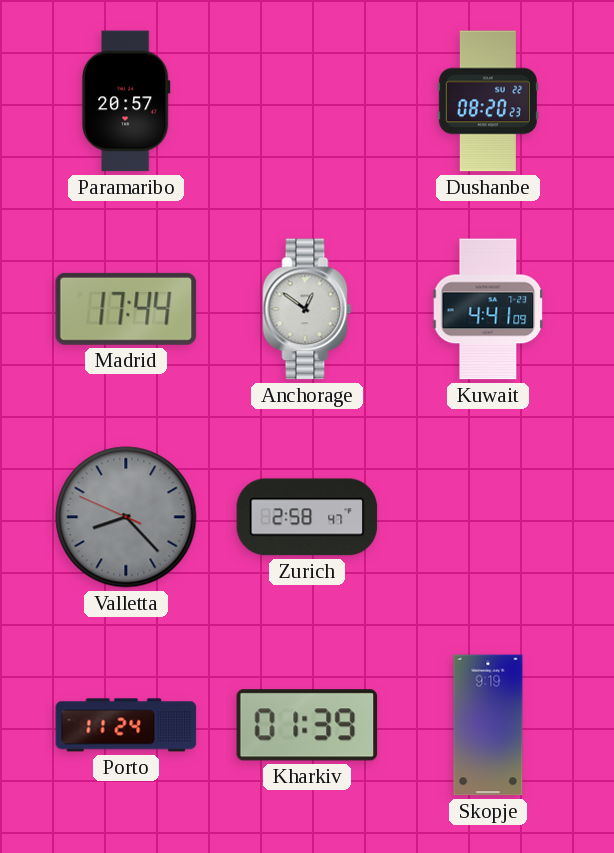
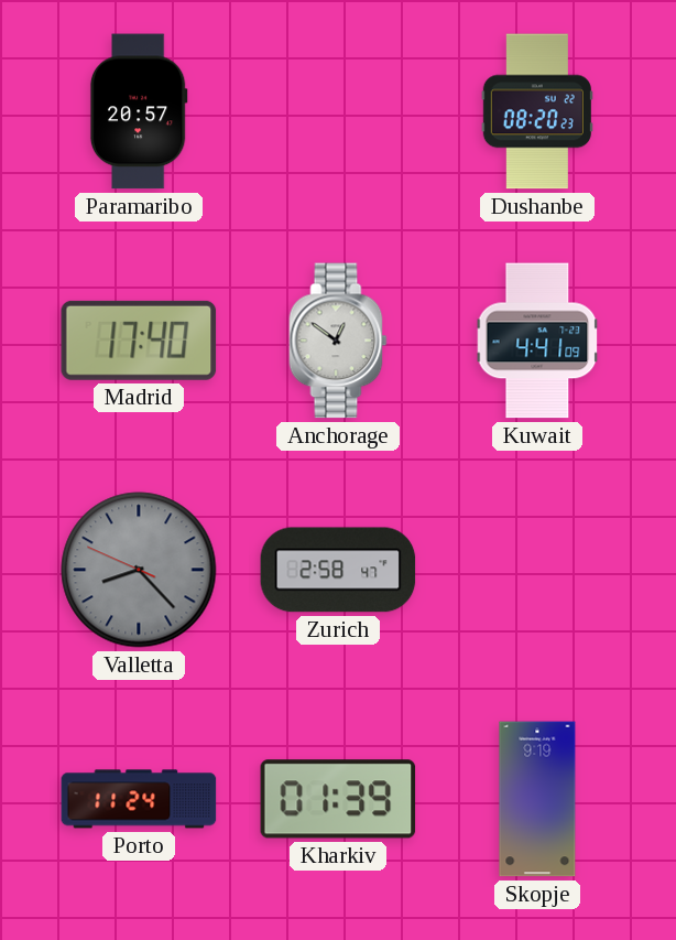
Madrid: 17:44 -> 17:40
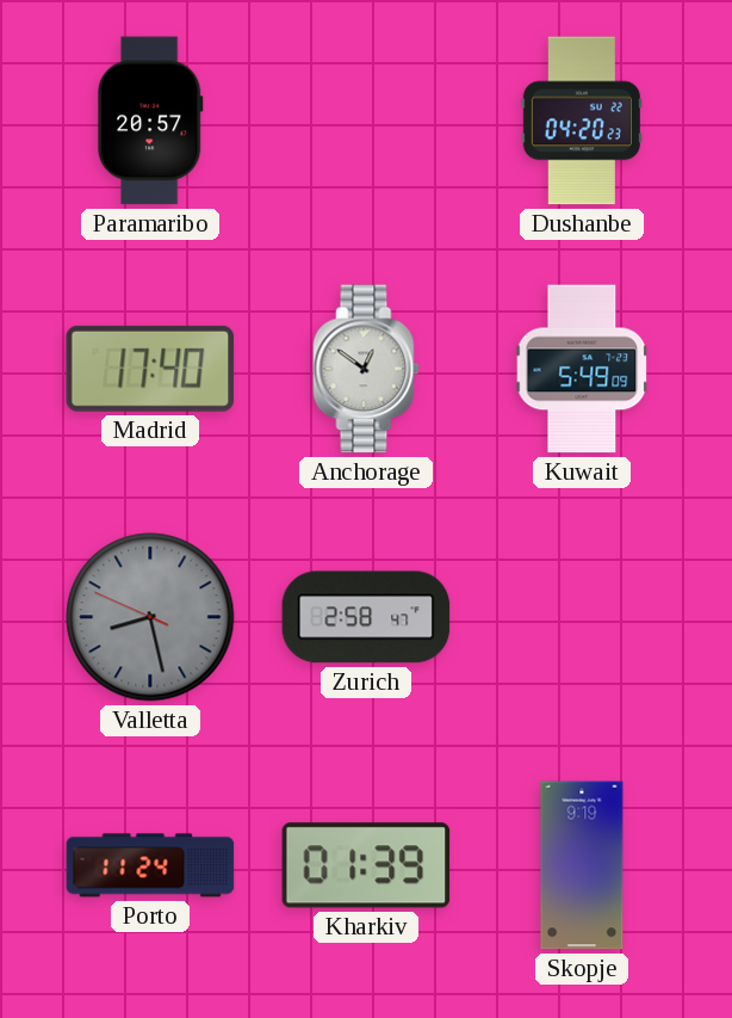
Dushanbe: 08:20 -> 04:20
Kuwait: 4:41 -> 5:49
Valletta: 8:22 -> 8:27
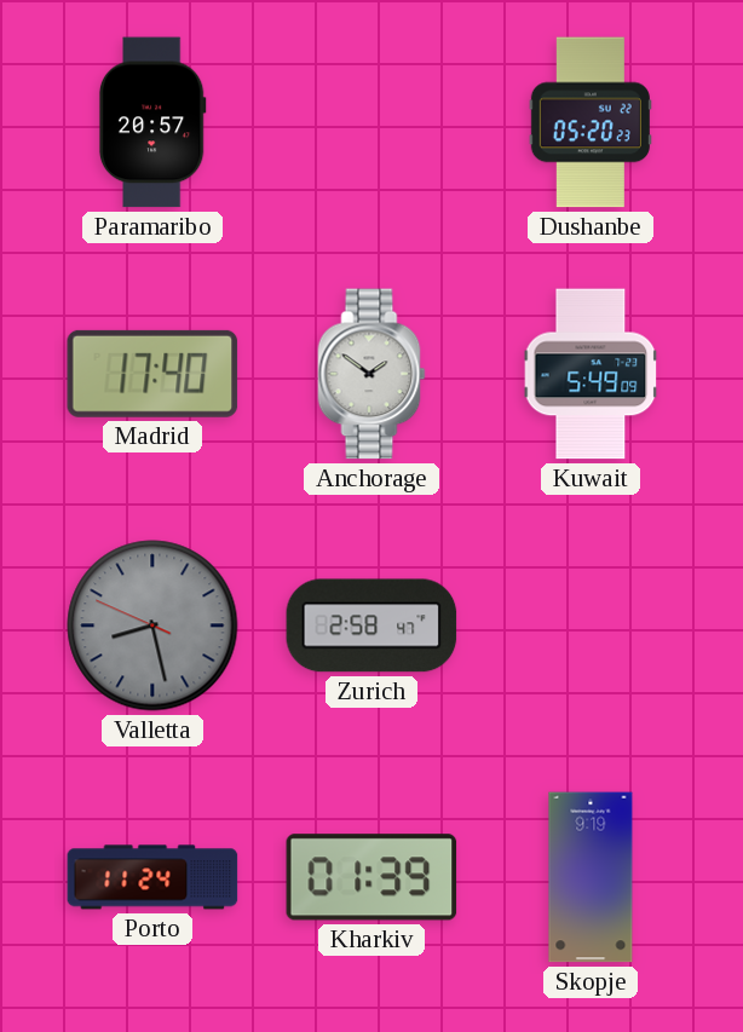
Dushanbe: 04:20 -> 05:20
Anchorage: 12:51 -> 1:51
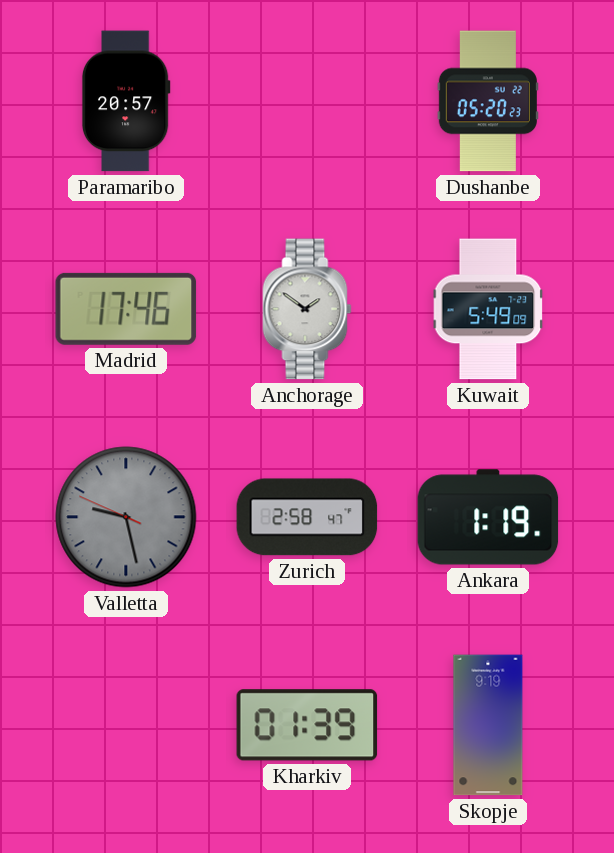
Madrid: 17:40 -> 17:46
Valletta: 8:27 -> 9:27
Ankara: none -> 1:19
Porto: 11:24 -> none
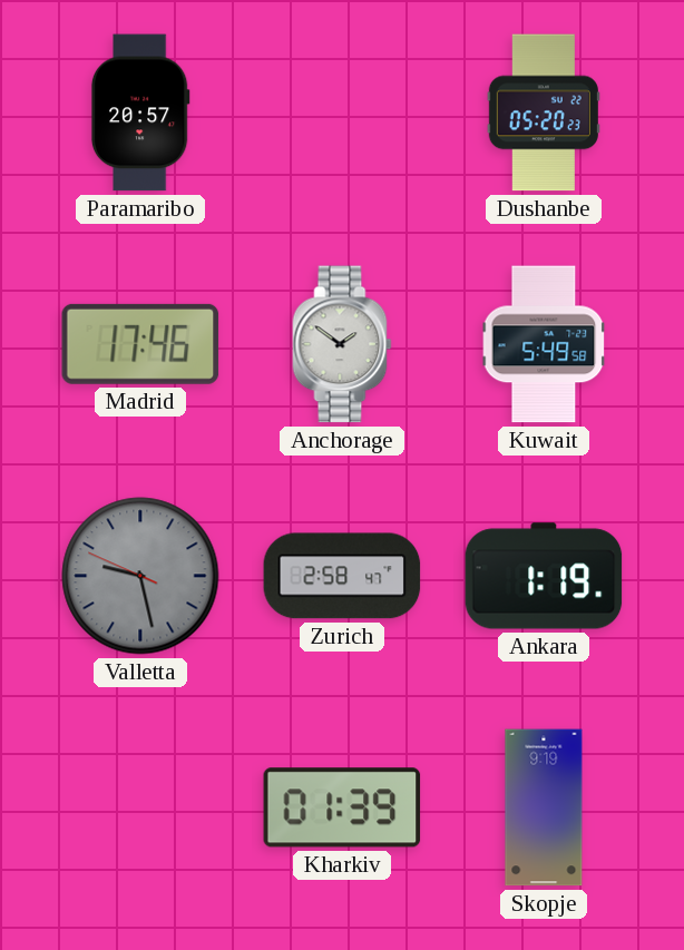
Kuwait: 5:49:09 -> 5:49:58
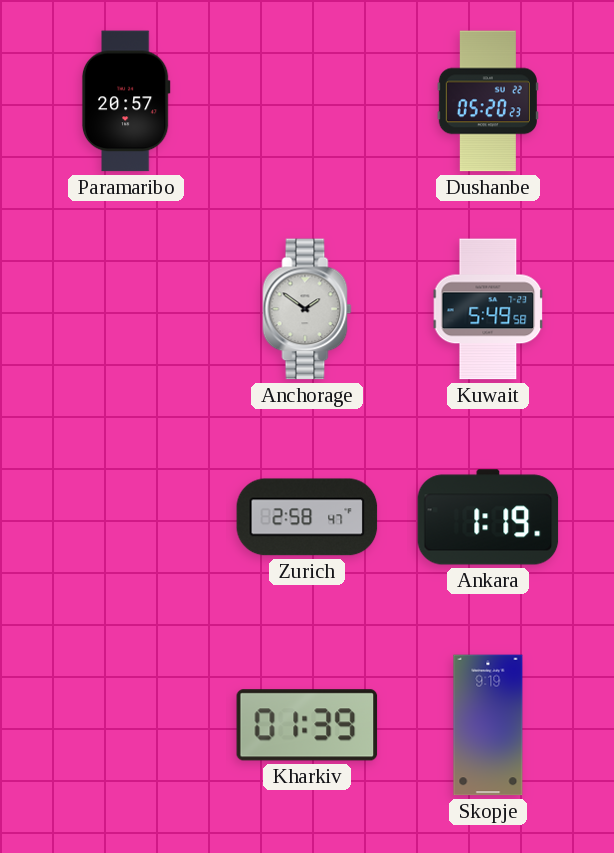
Madrid: 17:46 -> none
Valletta: 9:27 -> none
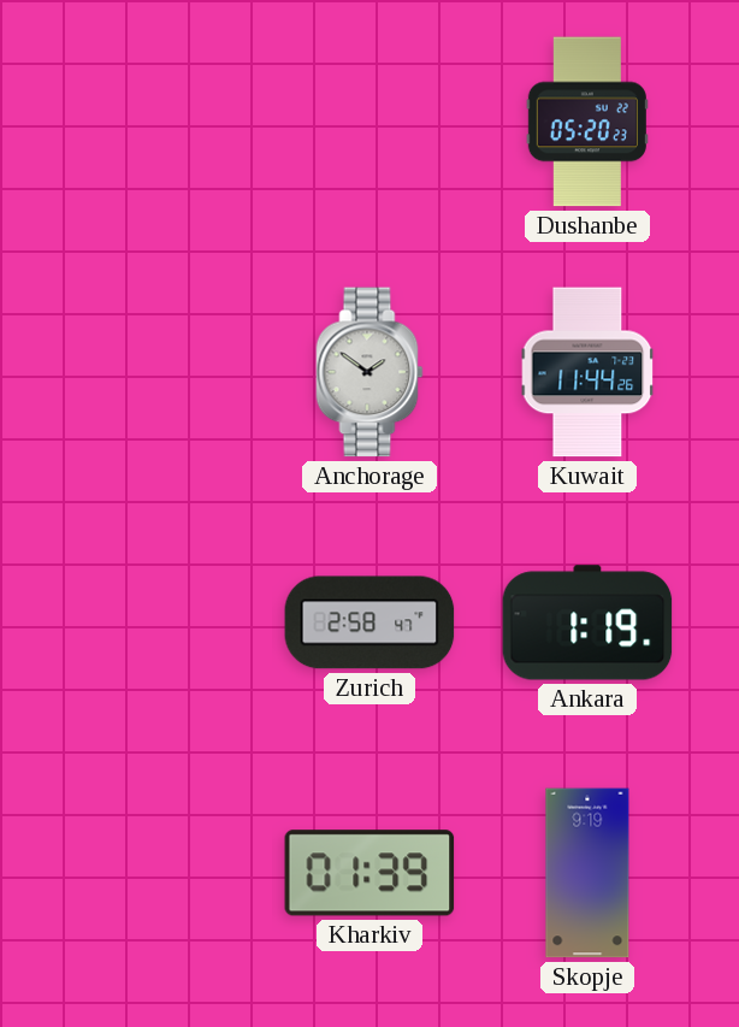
Paramaribo: 20:57 -> none
Kuwait: 5:49 -> 11:44
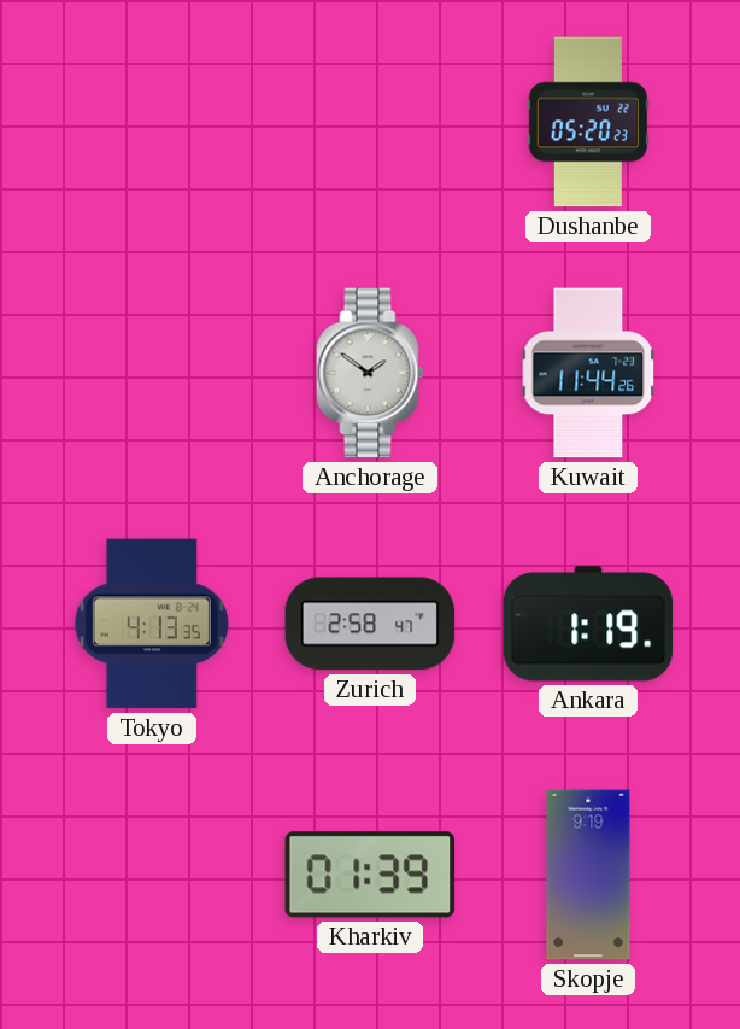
Tokyo: none -> 4:13
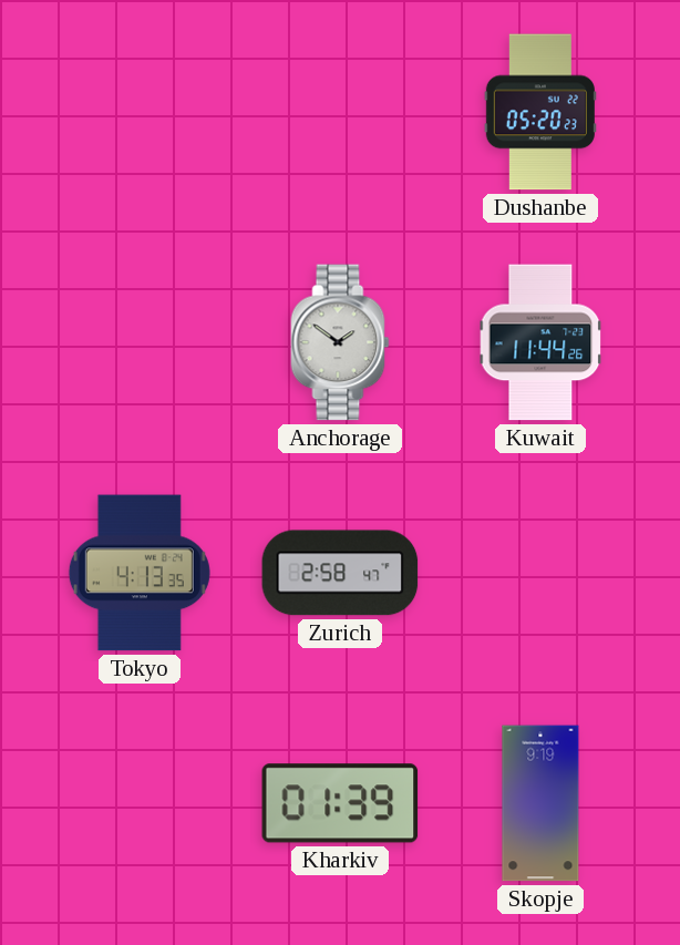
Ankara: 1:19 -> none
